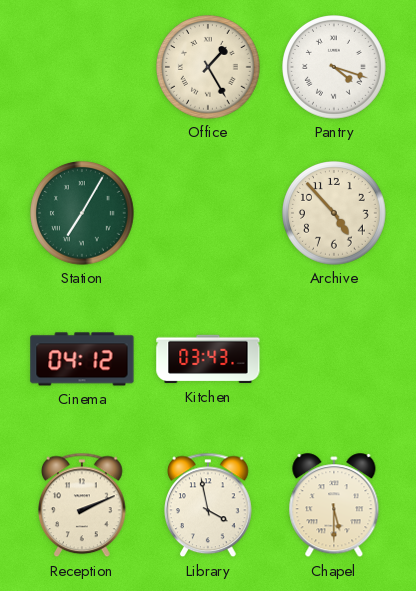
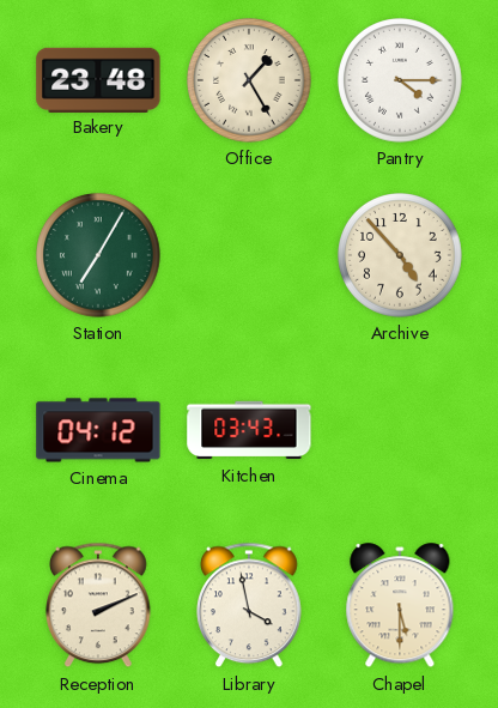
Bakery: none -> 23:48
Pantry: 4:18 -> 4:15
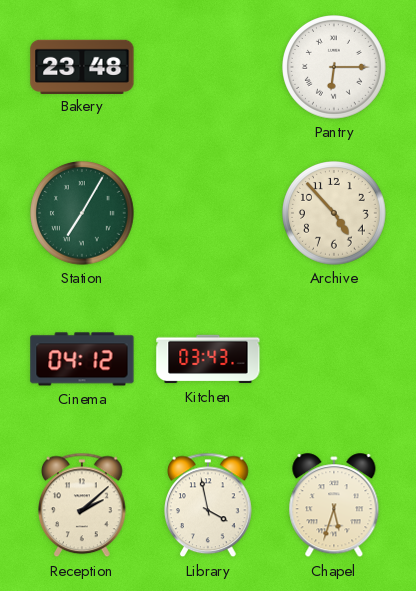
Office: 1:25 -> none
Pantry: 4:15 -> 6:15
Reception: 2:11 -> 2:08
Chapel: 5:30 -> 5:33
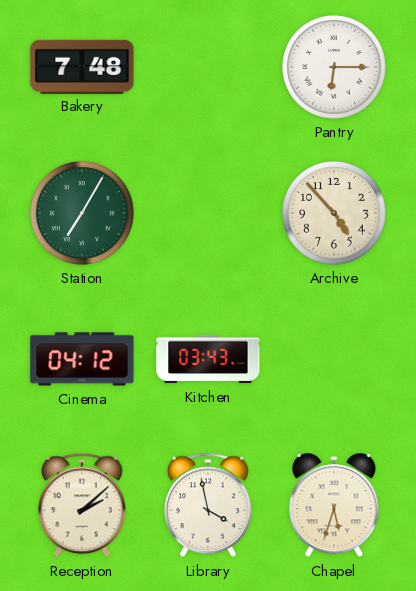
Bakery: 23:48 -> 7:48
